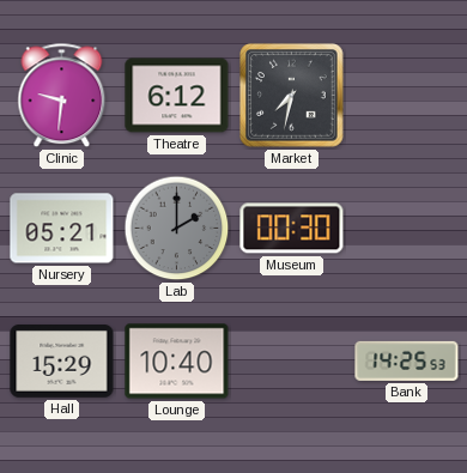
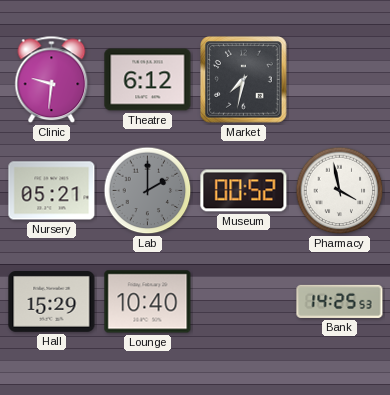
Museum: 00:30 -> 00:52
Pharmacy: none -> 3:58
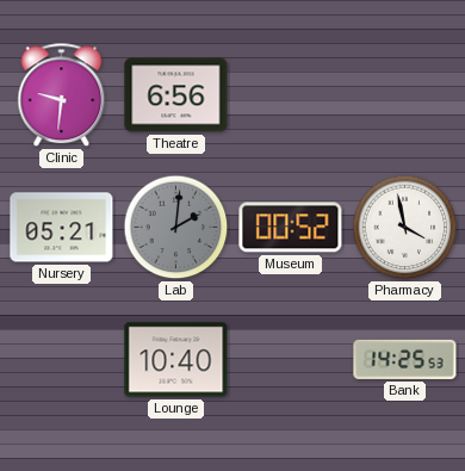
Theatre: 6:12 -> 6:56
Market: 7:32 -> none
Lab: 2:00 -> 2:01
Hall: 15:29 -> none
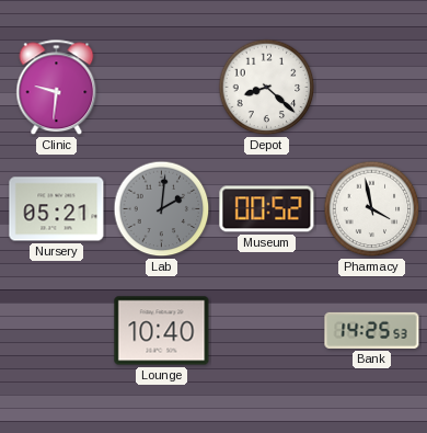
Theatre: 6:56 -> none
Depot: none -> 8:22
